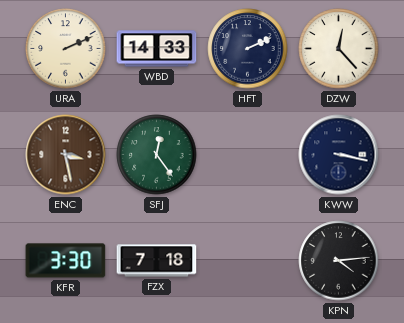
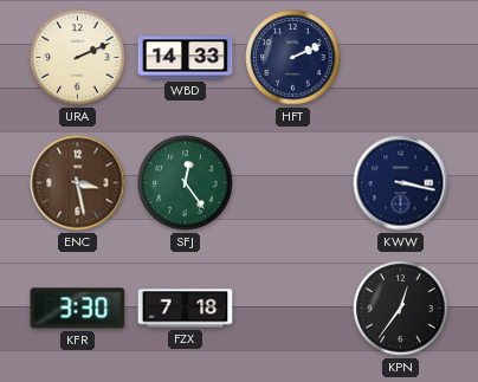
DZW: 12:23 -> none
KPN: 4:14 -> 12:36
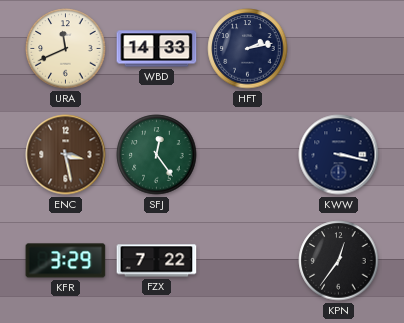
URA: 2:11 -> 11:41
HFT: 2:11 -> 2:13
KFR: 3:30 -> 3:29
FZX: 7:18 -> 7:22
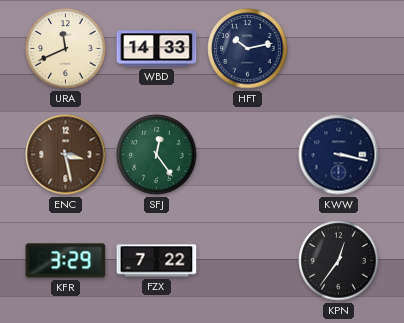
HFT: 2:13 -> 10:13
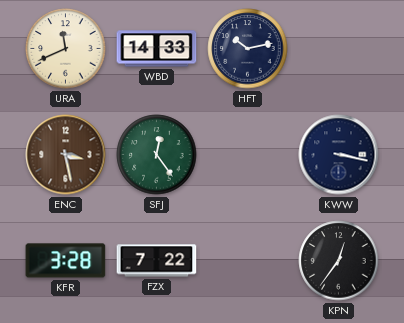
KFR: 3:29 -> 3:28
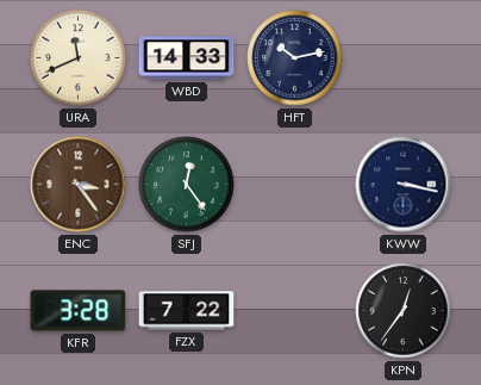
ENC: 3:28 -> 3:24
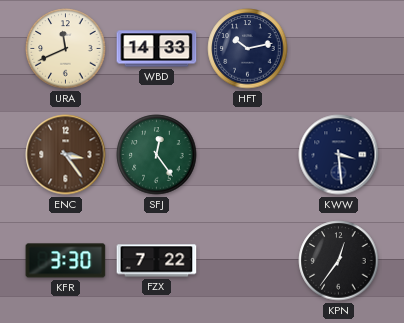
KWW: 3:17 -> 3:29
KFR: 3:28 -> 3:30
